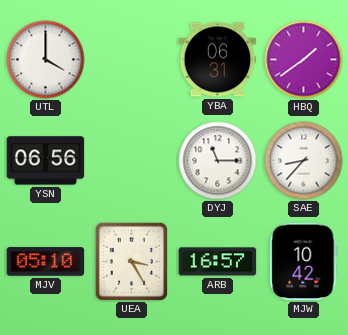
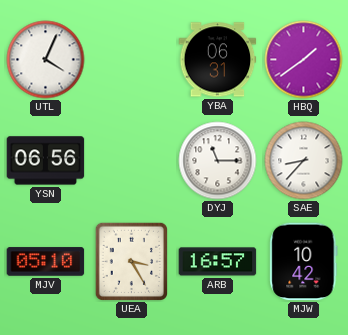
UTL: 4:00 -> 4:04
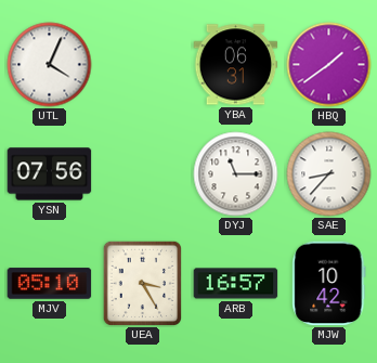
YSN: 06:56 -> 07:56
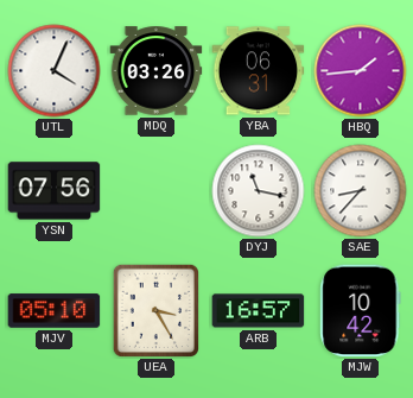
MDQ: none -> 03:26
HBQ: 1:39 -> 1:44
DYJ: 11:15 -> 11:17
